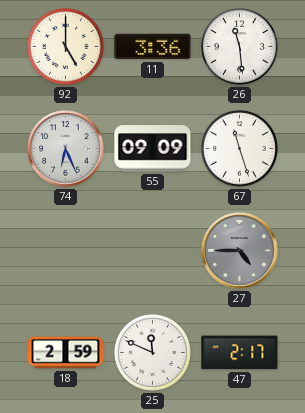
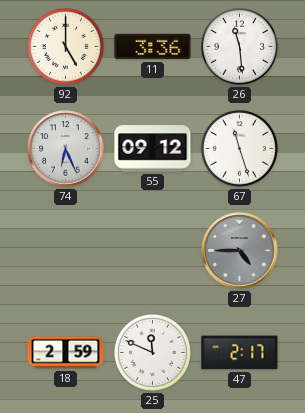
55: 09:09 -> 09:12
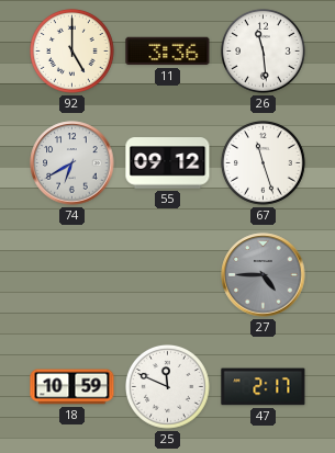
74: 6:26 -> 6:40
18: 2:59 -> 10:59
